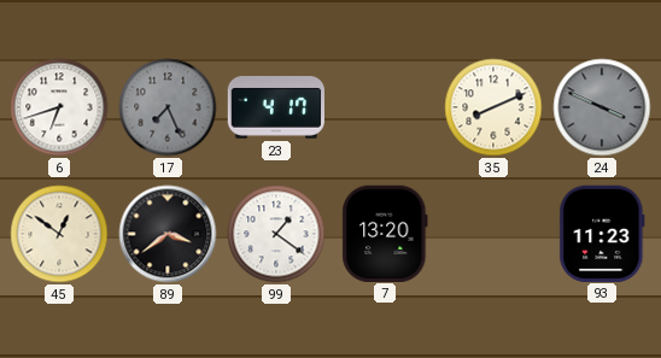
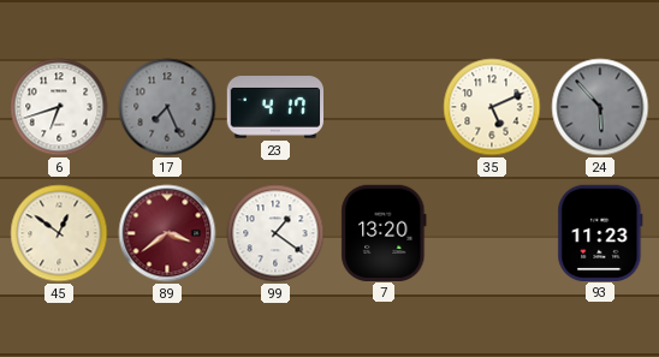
35: 8:11 -> 5:11
24: 3:49 -> 5:53
89 dial: black -> burgundy
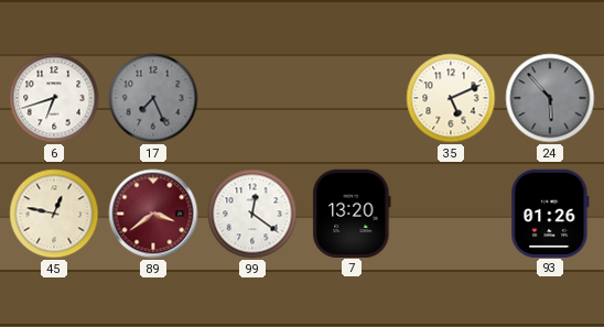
23: 4:17 -> none
45: 12:51 -> 12:47
99: 1:21 -> 12:21
93: 11:23 -> 01:26
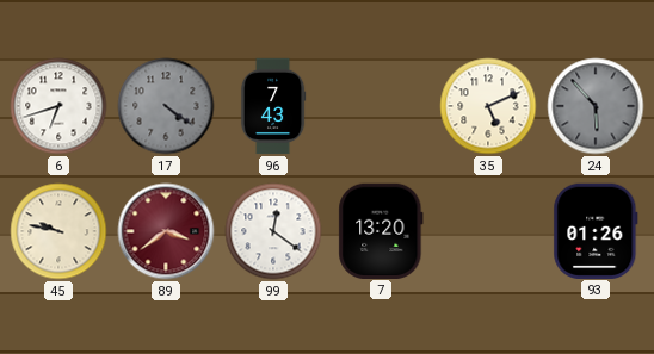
17: 7:26 -> 4:21
96: none -> 7:43
45: 12:47 -> 9:47
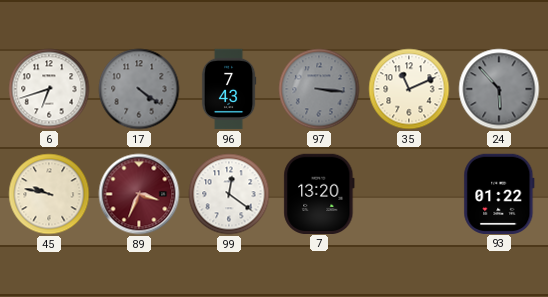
97: none -> 3:16
35: 5:11 -> 11:11
89: 3:39 -> 3:34
93: 01:26 -> 01:22
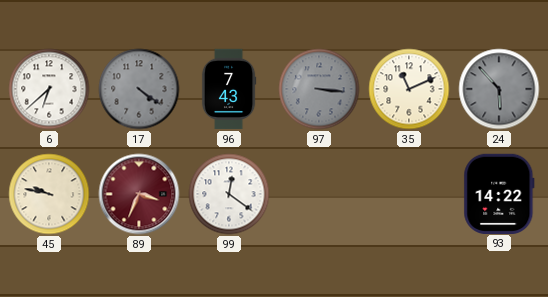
6: 6:42 -> 6:38
7: 13:20 -> none
93: 01:22 -> 14:22
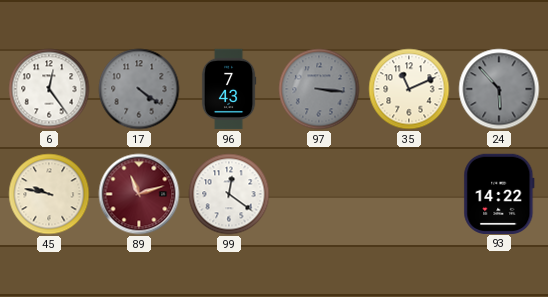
6: 6:38 -> 12:24
89: 3:34 -> 11:12
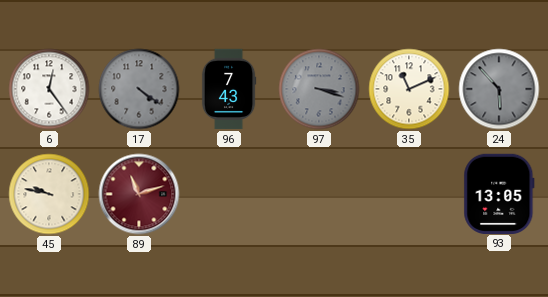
97: 3:16 -> 3:18
99: 12:21 -> none
93: 14:22 -> 13:05
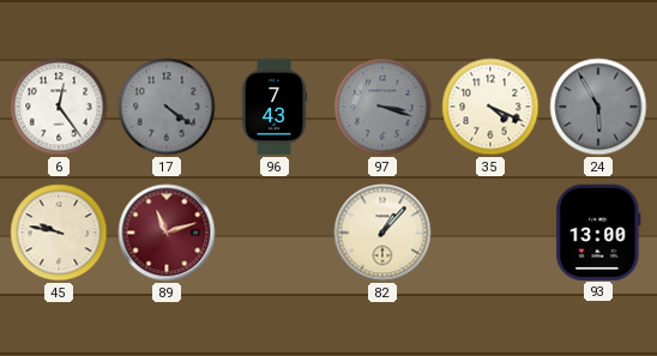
35: 11:11 -> 4:19
24: 5:53 -> 5:55
82: none -> 1:07
93: 13:05 -> 13:00
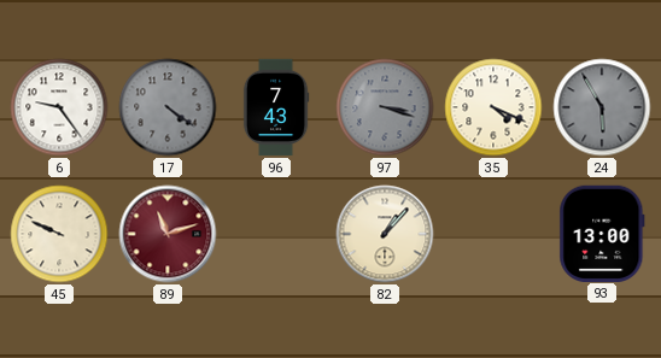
6: 12:24 -> 9:24
45: 9:47 -> 9:49
